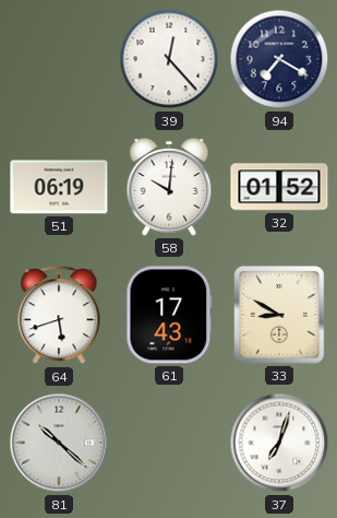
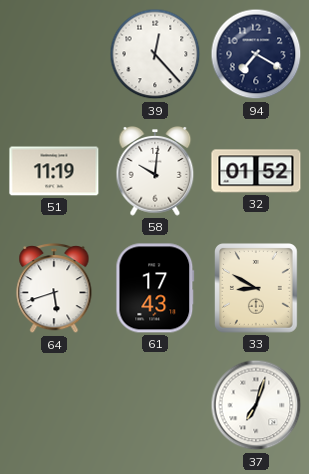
51: 06:19 -> 11:19
81: 10:22 -> none
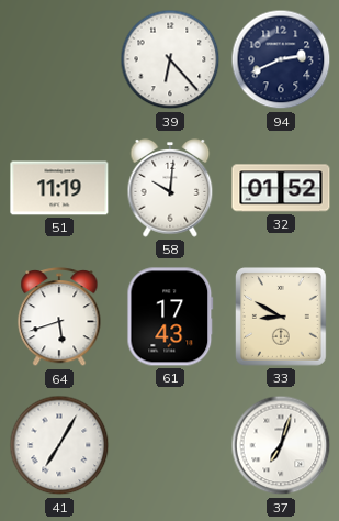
39: 12:23 -> 6:23
94: 7:20 -> 2:41
41: none -> 7:05
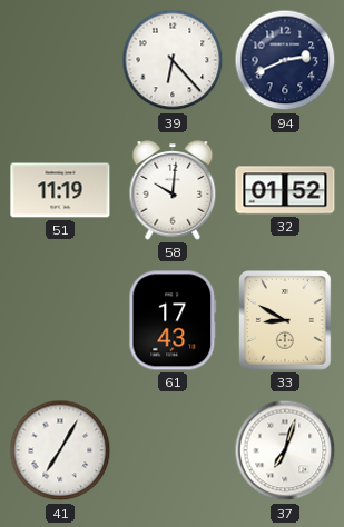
64: 5:42 -> none
